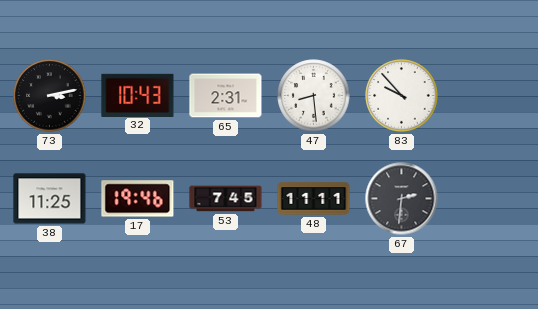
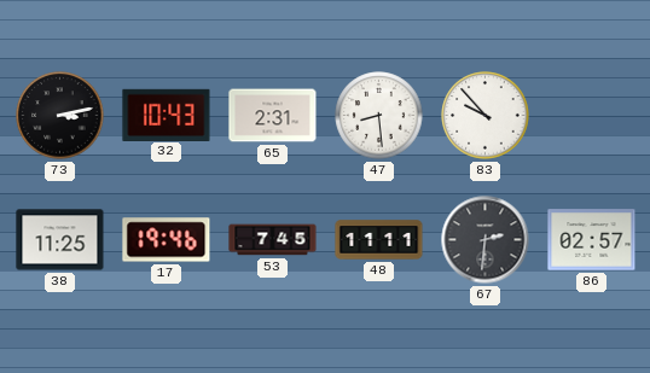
86: none -> 02:57
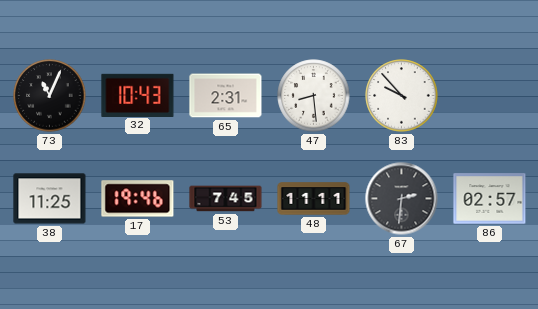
73: 3:13 -> 11:04
